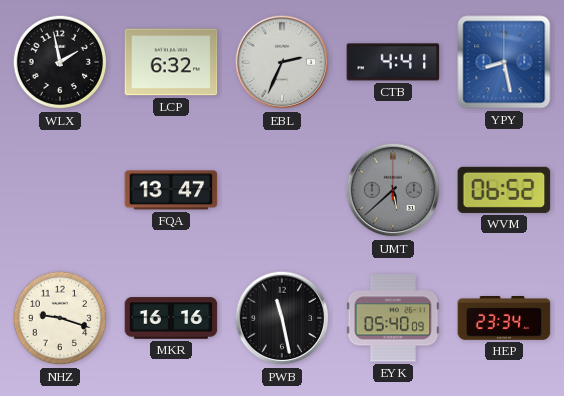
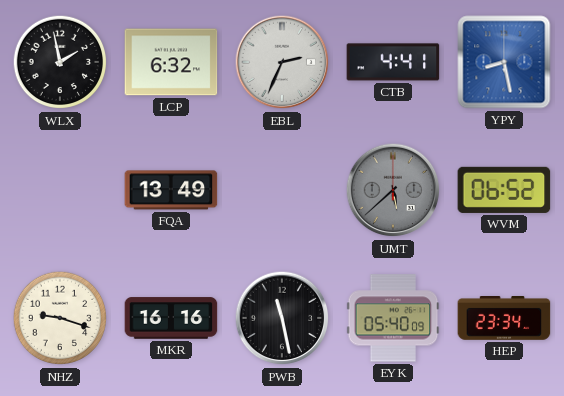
FQA: 13:47 -> 13:49
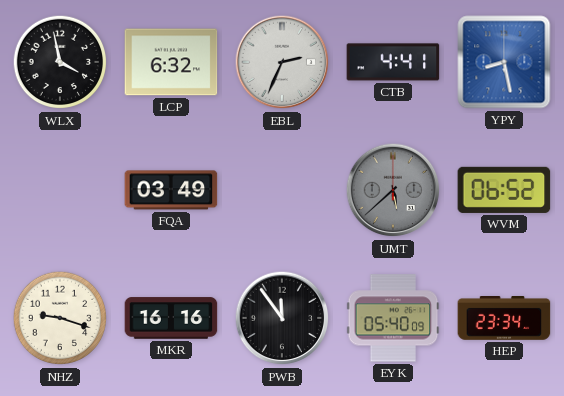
WLX: 1:58 -> 3:58
FQA: 13:49 -> 03:49
PWB: 11:28 -> 11:54
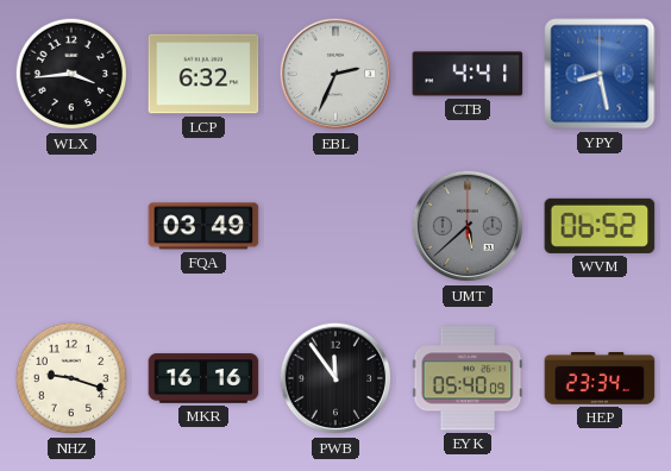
WLX: 3:58 -> 3:44
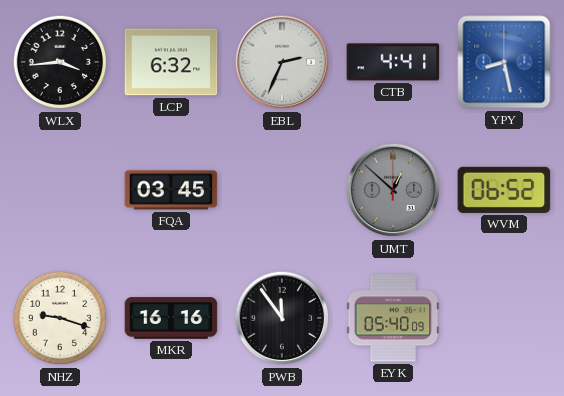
FQA: 03:49 -> 03:45
UMT: 5:38 -> 12:52
HEP: 23:34 -> none
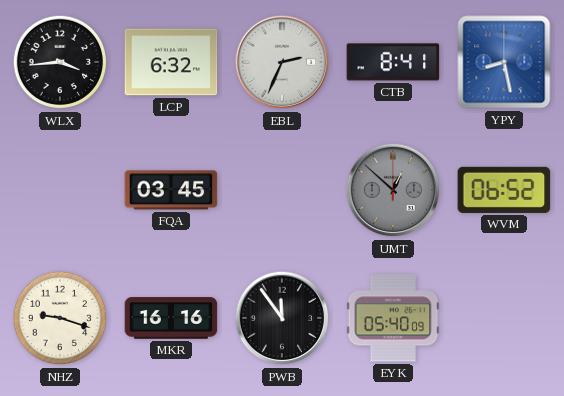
CTB: 4:41 -> 8:41
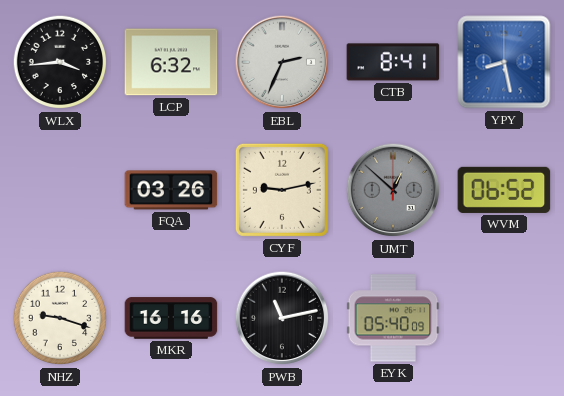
FQA: 03:45 -> 03:26
CYF: none -> 9:13
PWB: 11:54 -> 11:13
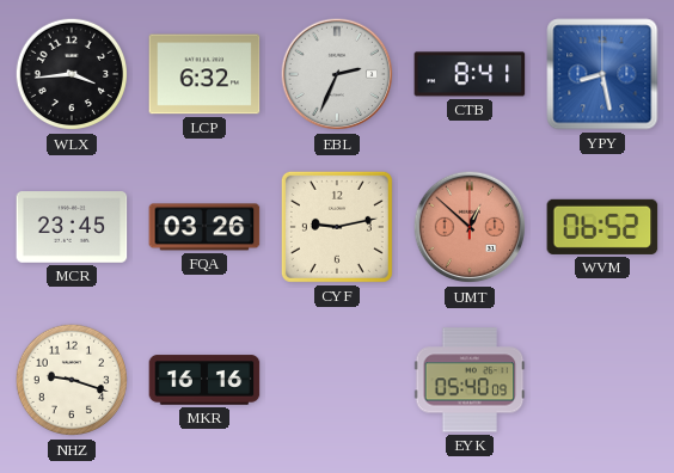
MCR: none -> 23:45
UMT dial: grey -> salmon
PWB: 11:13 -> none
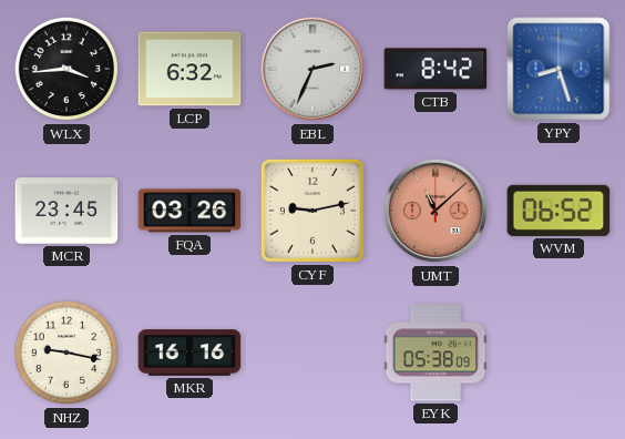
CTB: 8:41 -> 8:42
YPY: 8:28 -> 8:27
UMT: 12:52 -> 11:08
NHZ: 9:18 -> 9:17
EYK: 05:40 -> 05:38
